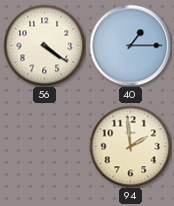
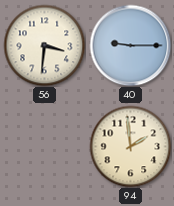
56: 4:21 -> 3:31
40: 1:15 -> 9:15
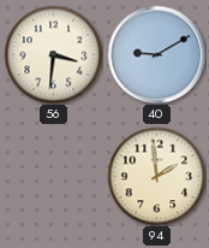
40: 9:15 -> 9:10
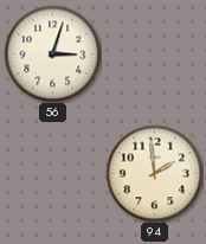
56: 3:31 -> 3:03
40: 9:10 -> none
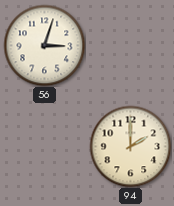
94: 1:59 -> 2:00
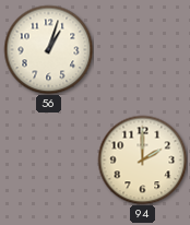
56: 3:03 -> 1:03
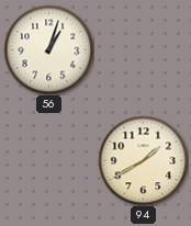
94: 2:00 -> 1:40
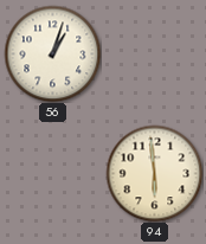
94: 1:40 -> 5:59
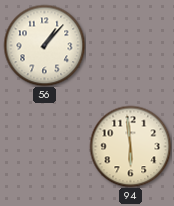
56: 1:03 -> 1:07
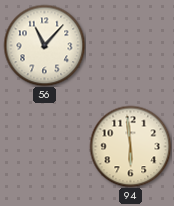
56: 1:07 -> 11:07
